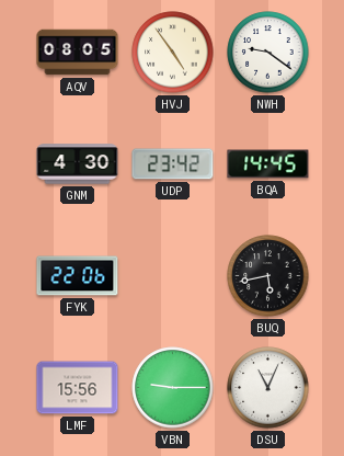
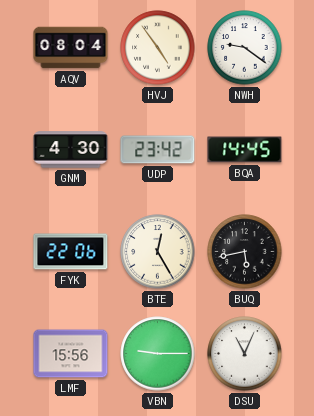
AQV: 08:05 -> 08:04
BTE: none -> 12:25
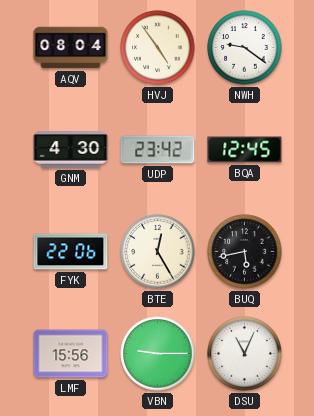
BQA: 14:45 -> 12:45
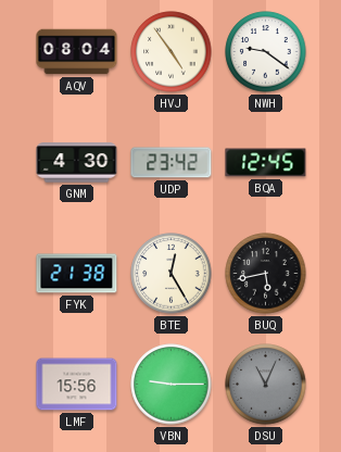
FYK: 22:06 -> 21:38
DSU dial: white -> grey
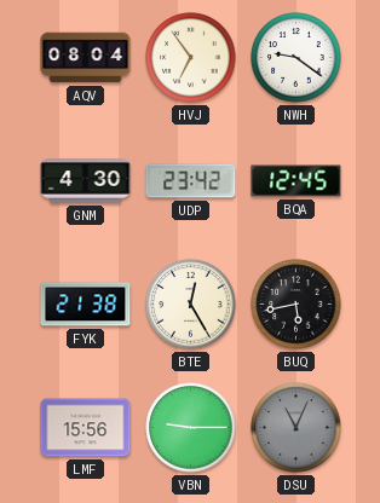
HVJ: 4:54 -> 6:54
